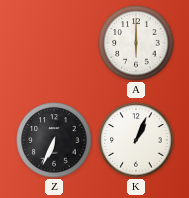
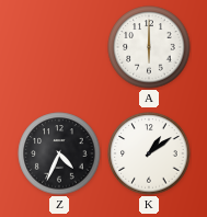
Z: 6:34 -> 4:34
K: 1:04 -> 1:09
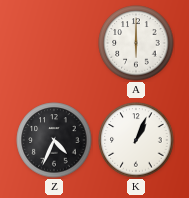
K: 1:09 -> 1:04
